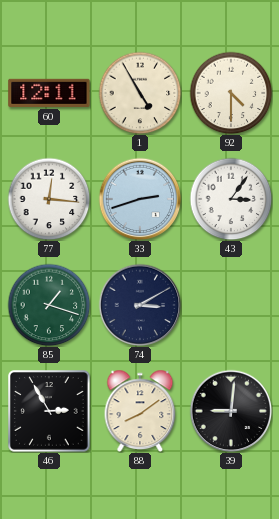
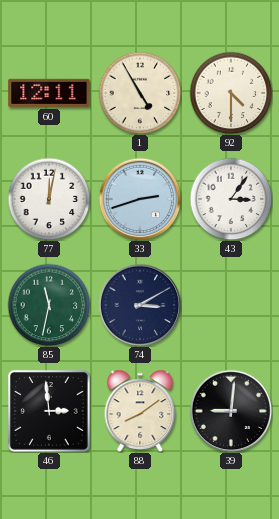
77: 12:16 -> 12:02
85: 1:18 -> 11:32
46: 2:55 -> 2:59
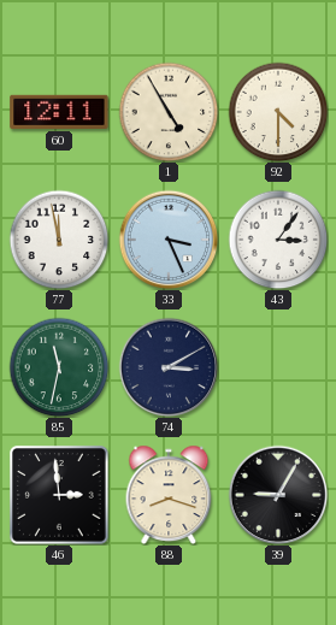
77: 12:02 -> 11:58
33: 2:42 -> 3:26
88: 8:09 -> 8:18
39: 9:01 -> 9:05
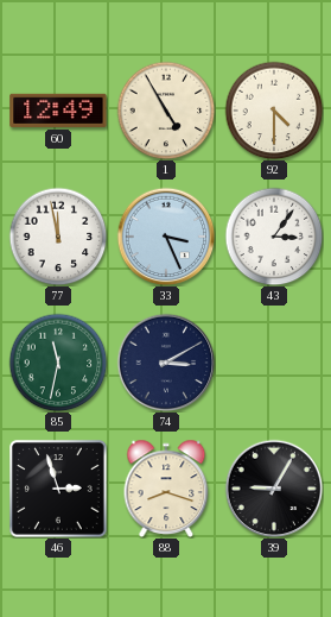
60: 12:11 -> 12:49
46: 2:59 -> 2:57
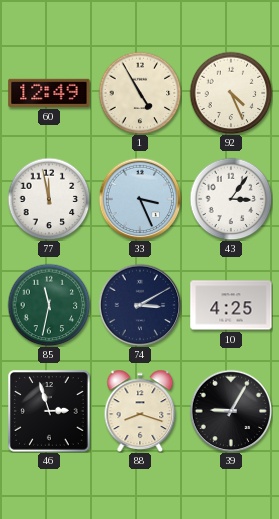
92: 4:30 -> 4:26
10: none -> 4:25
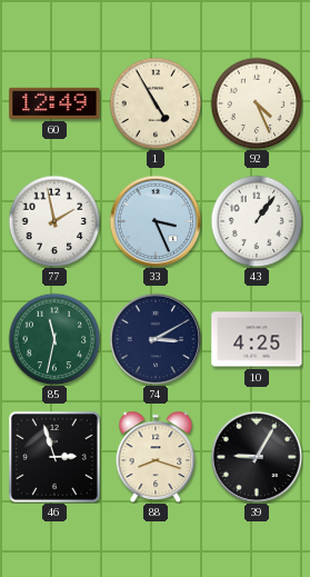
77: 11:58 -> 1:58
43: 3:06 -> 1:06
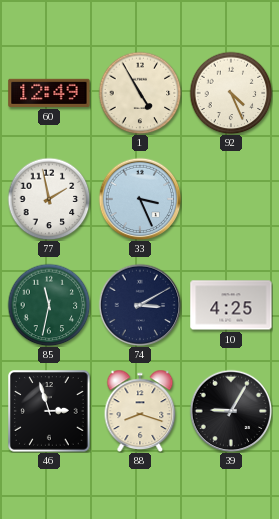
43: 1:06 -> none
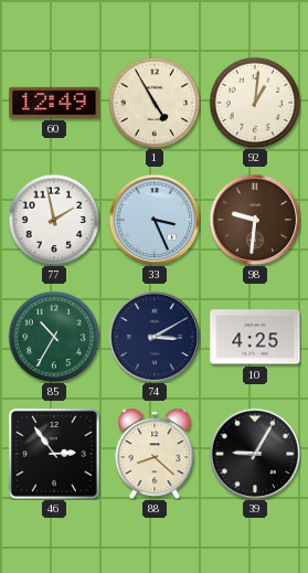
92: 4:26 -> 1:01
98: none -> 9:31
85: 11:32 -> 10:35
46: 2:57 -> 2:54
88: 8:18 -> 8:22
